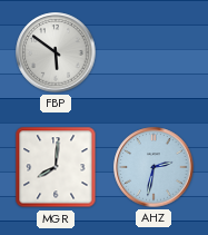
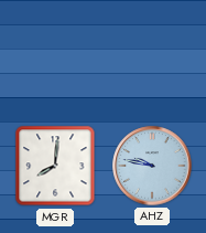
FBP: 5:51 -> none
AHZ: 2:32 -> 9:47
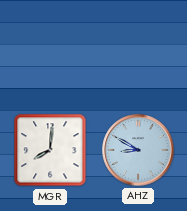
AHZ: 9:47 -> 8:50
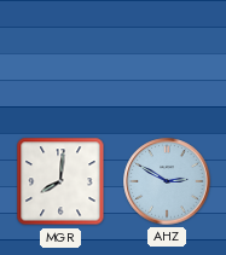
AHZ: 8:50 -> 2:50
